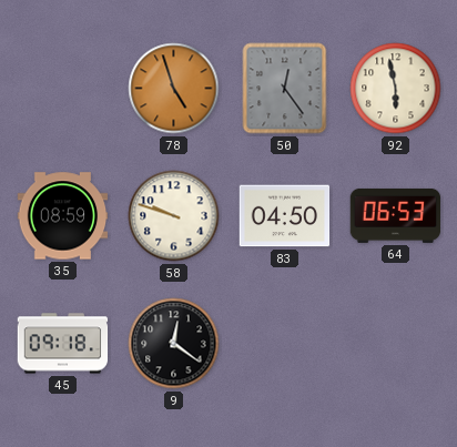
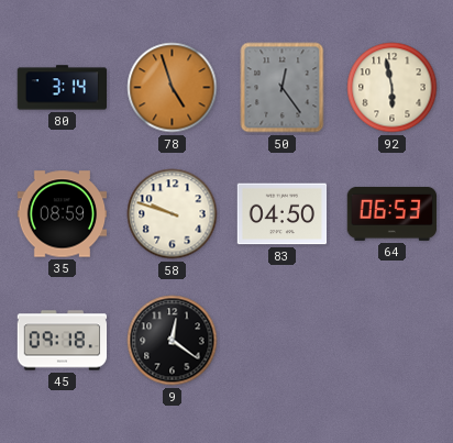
80: none -> 3:14
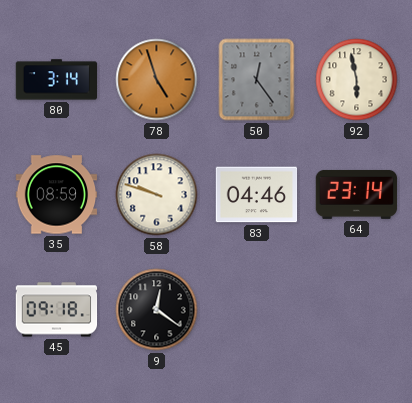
83: 04:50 -> 04:46
64: 06:53 -> 23:14
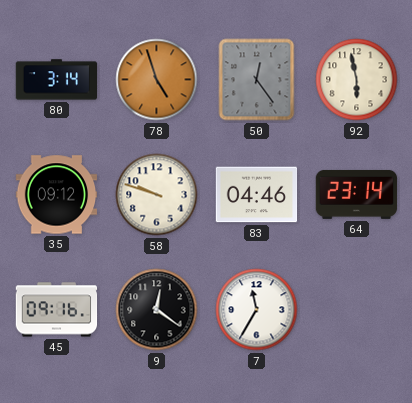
35: 08:59 -> 09:12
45: 09:18 -> 09:16
7: none -> 11:35
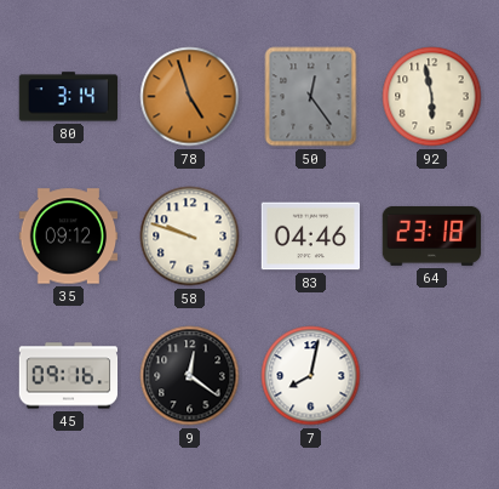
64: 23:14 -> 23:18
7: 11:35 -> 8:02
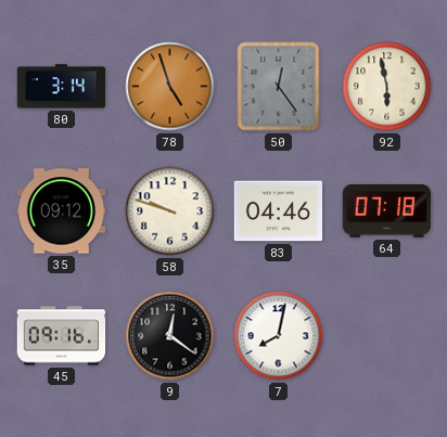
64: 23:18 -> 07:18
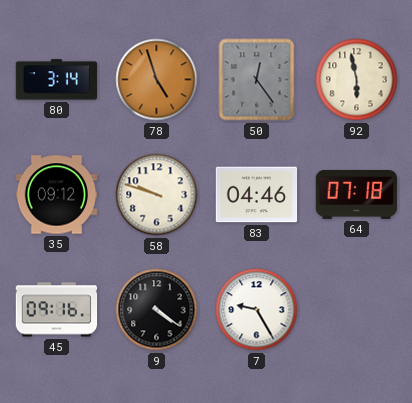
9: 12:21 -> 4:21
7: 8:02 -> 9:25
